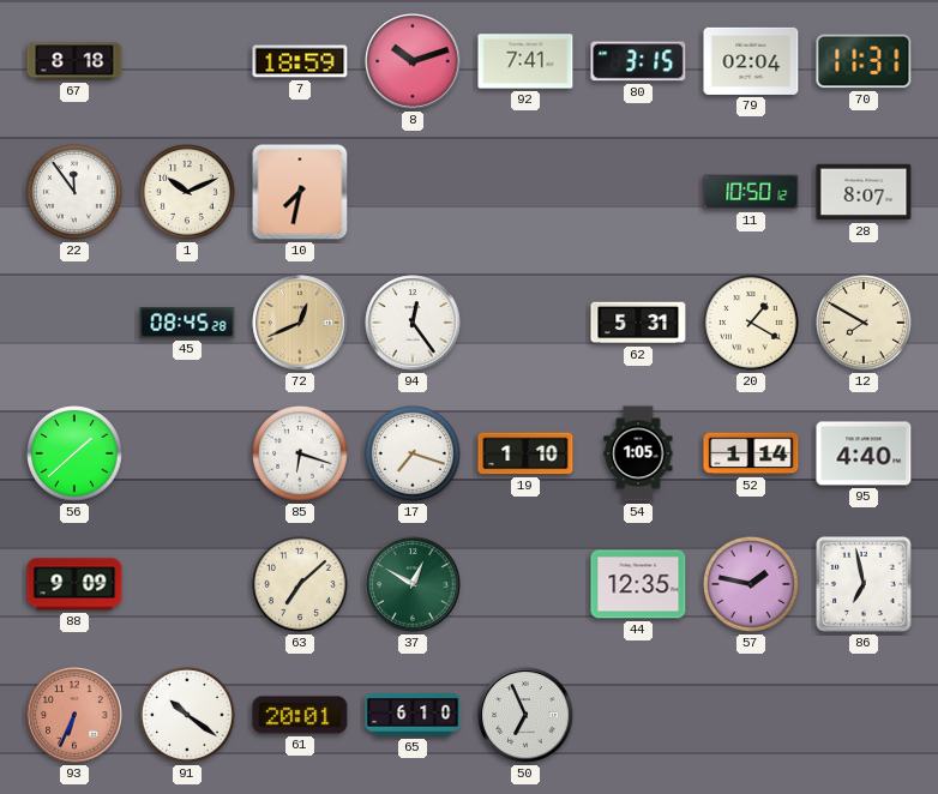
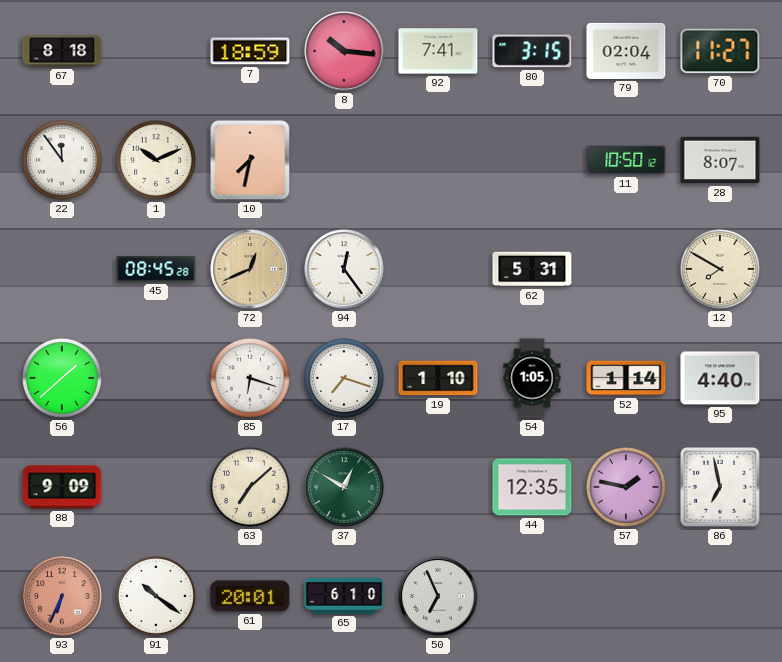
8: 10:12 -> 10:16
70: 11:31 -> 11:27
20: 1:20 -> none
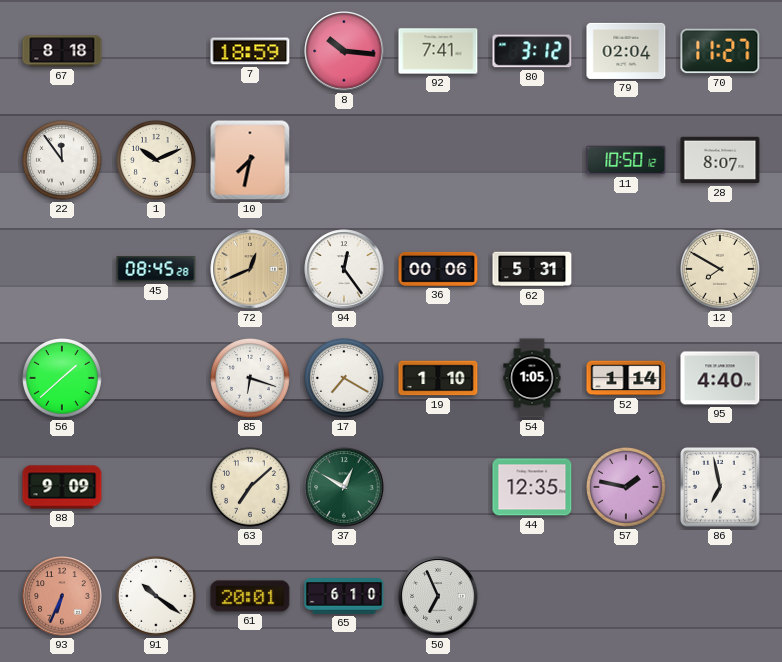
80: 3:15 -> 3:12
36: none -> 00:06
17: 7:18 -> 7:20
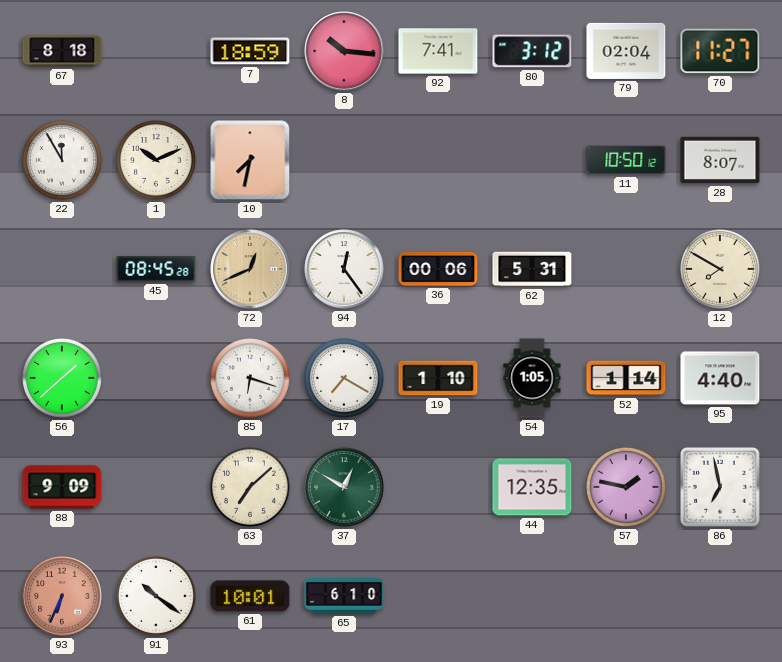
22: 11:54 -> 11:55
61: 20:01 -> 10:01
50: 6:56 -> none
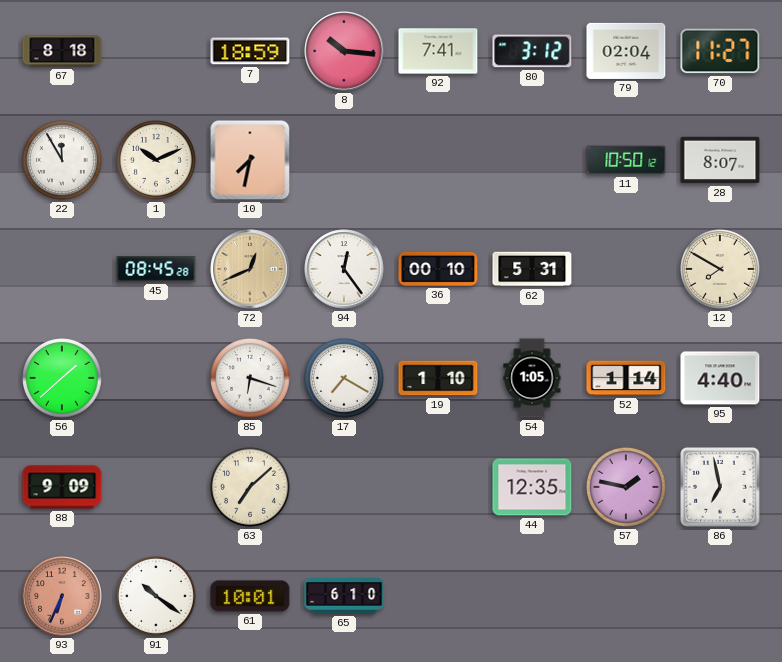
36: 00:06 -> 00:10
37: 12:50 -> none
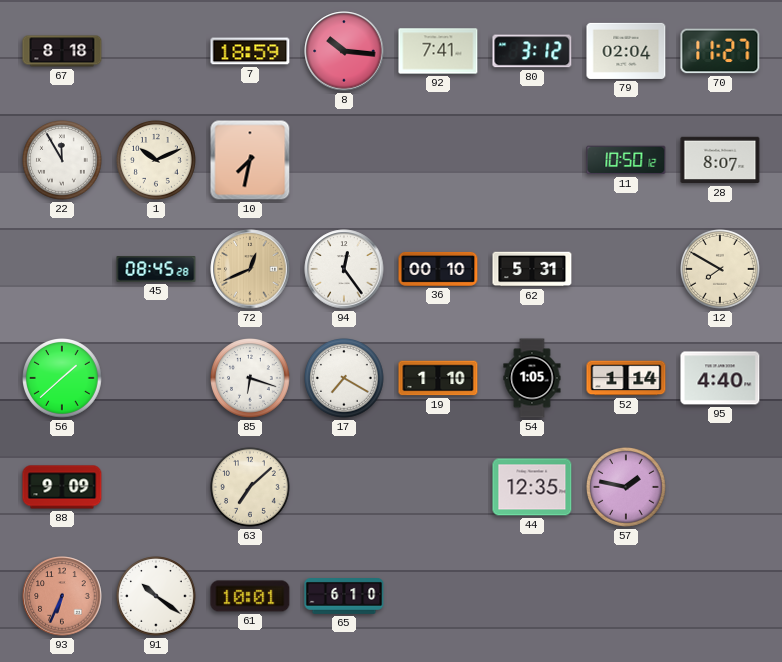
86: 6:58 -> none
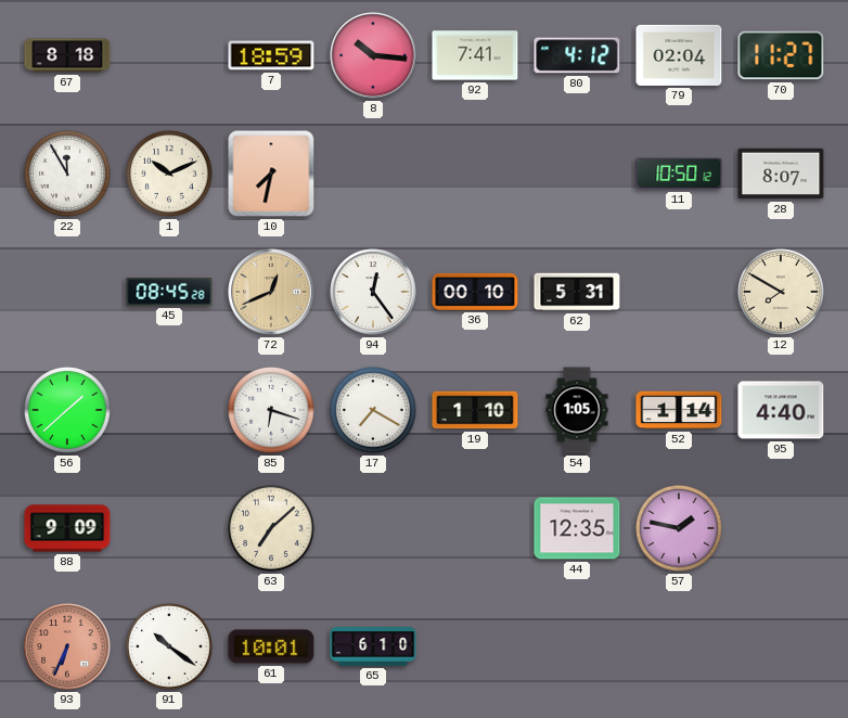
80: 3:12 -> 4:12
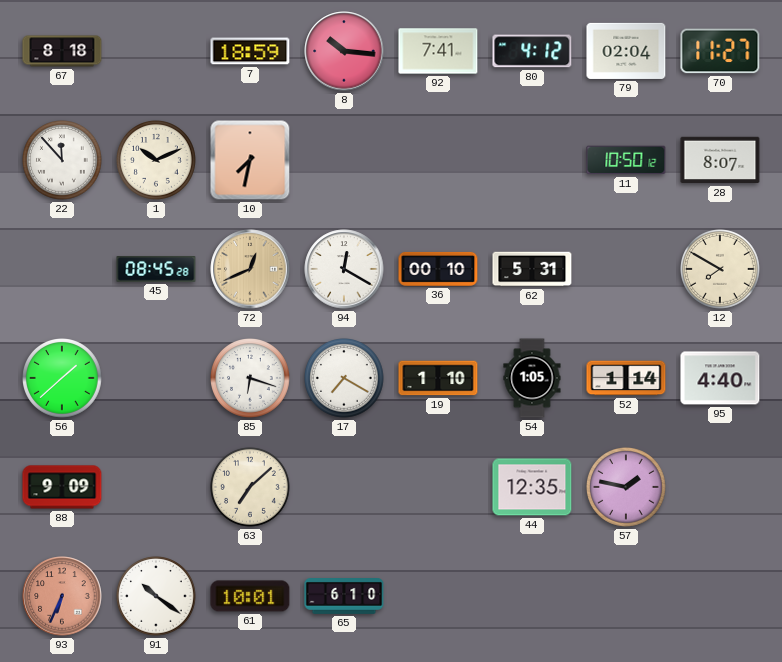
22: 11:55 -> 11:53
94: 12:24 -> 12:20
